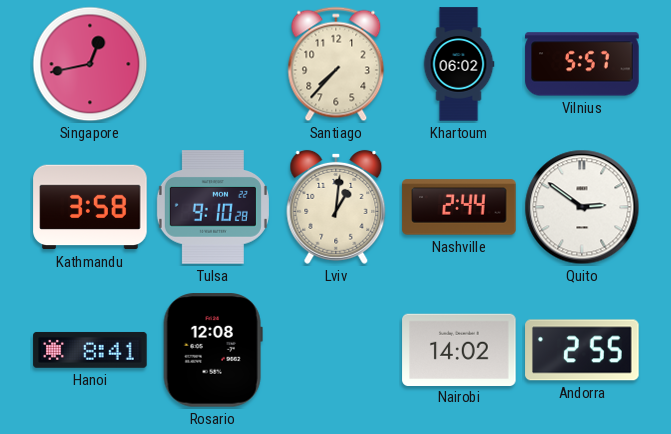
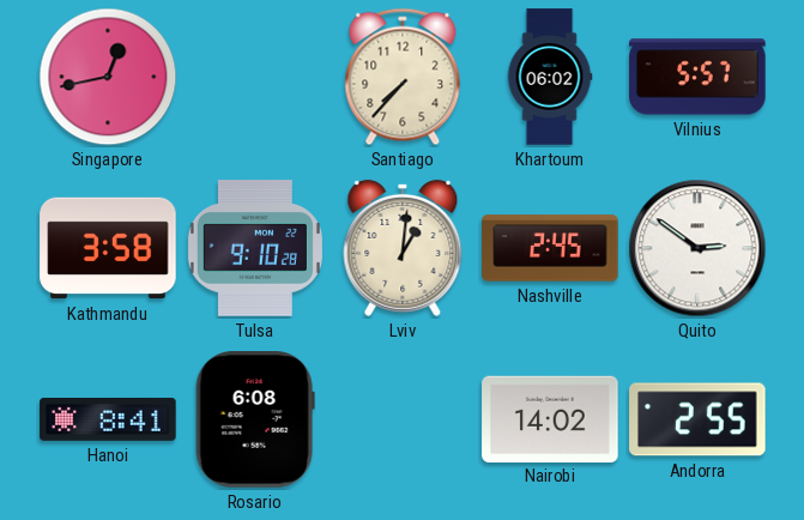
Nashville: 2:44 -> 2:45
Rosario: 12:08 -> 6:08
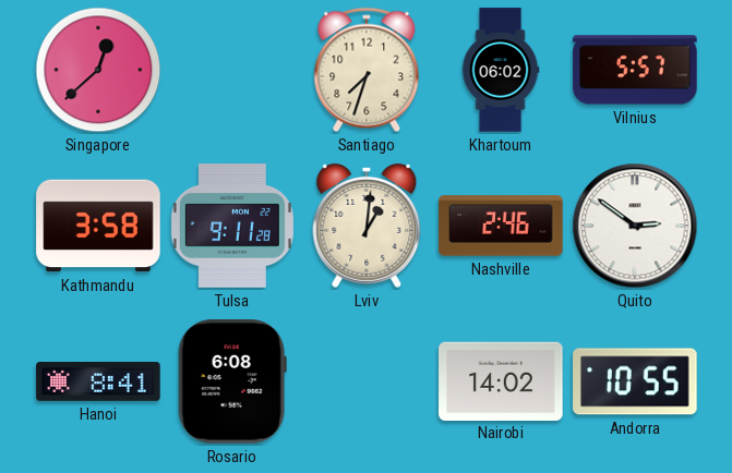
Singapore: 12:43 -> 12:38
Santiago: 7:37 -> 7:33
Tulsa: 9:10 -> 9:11
Nashville: 2:45 -> 2:46
Andorra: 2:55 -> 10:55
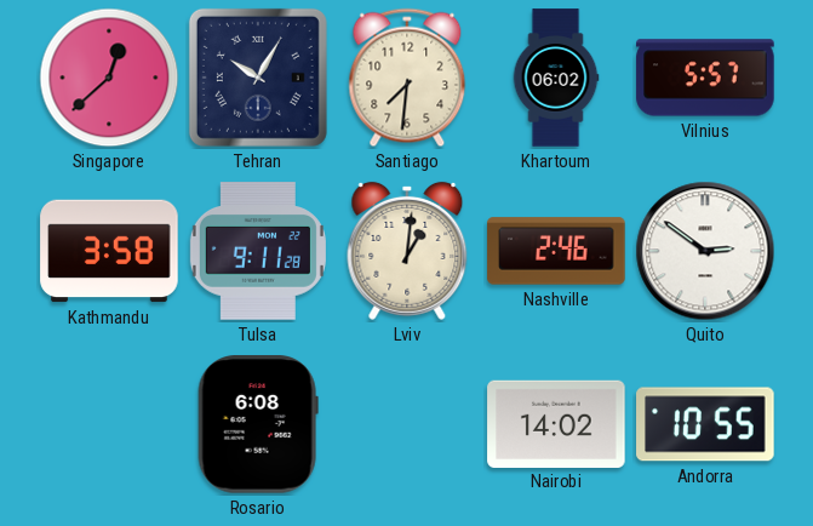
Tehran: none -> 10:05
Santiago: 7:33 -> 7:31
Hanoi: 8:41 -> none
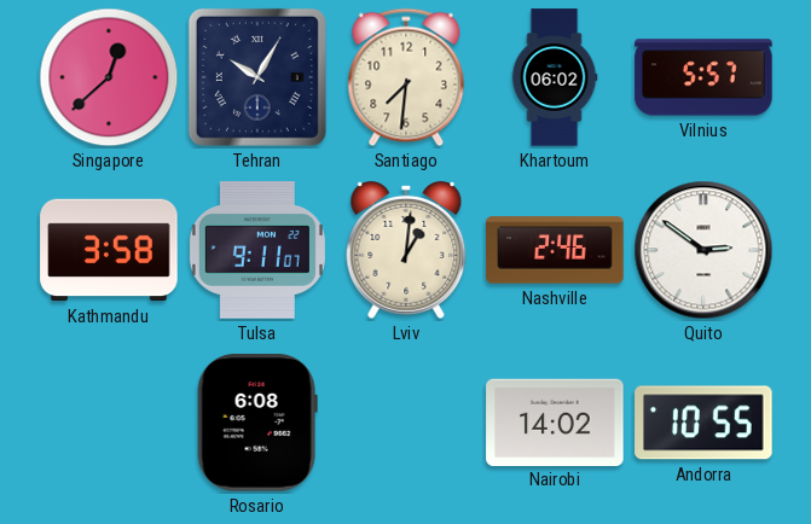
Tulsa: 9:11:28 -> 9:11:07
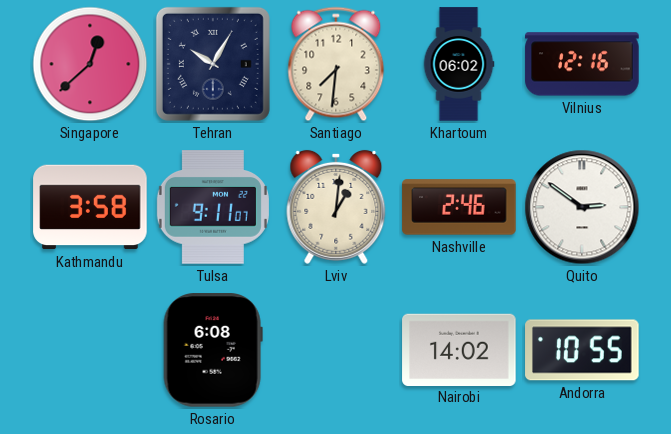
Vilnius: 5:57 -> 12:16
